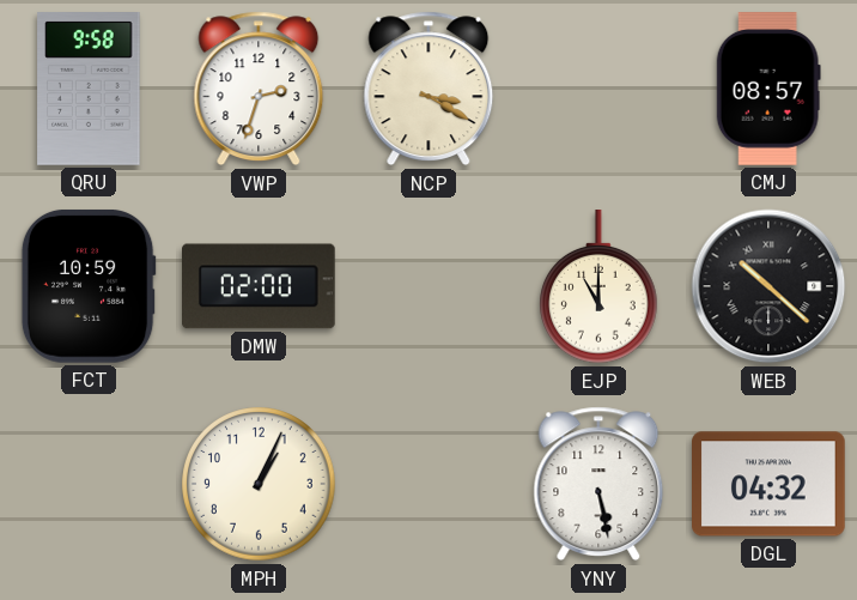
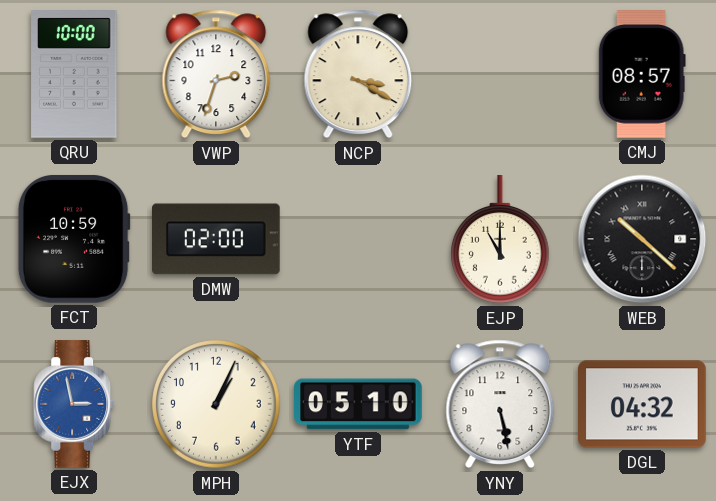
QRU: 9:58 -> 10:00
EJX: none -> 2:58
YTF: none -> 05:10
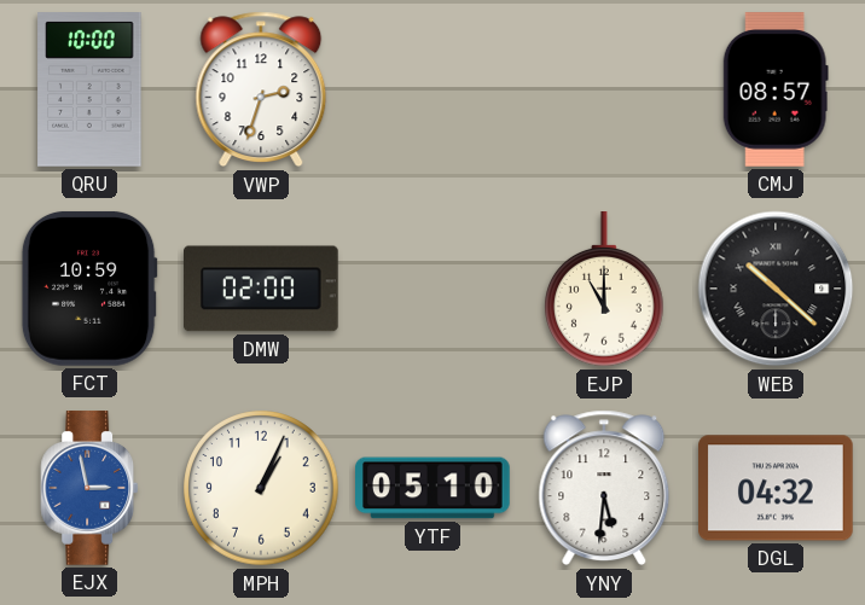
NCP: 3:20 -> none
YNY: 5:28 -> 5:31
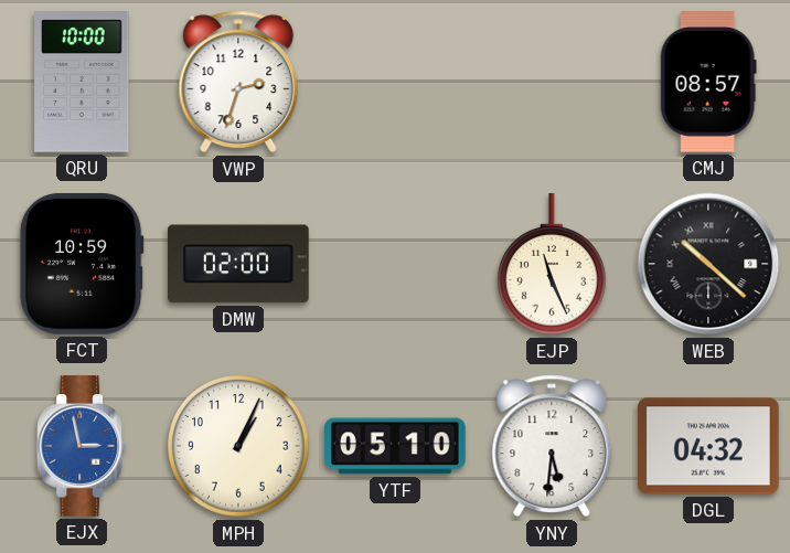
EJP: 11:00 -> 11:26
